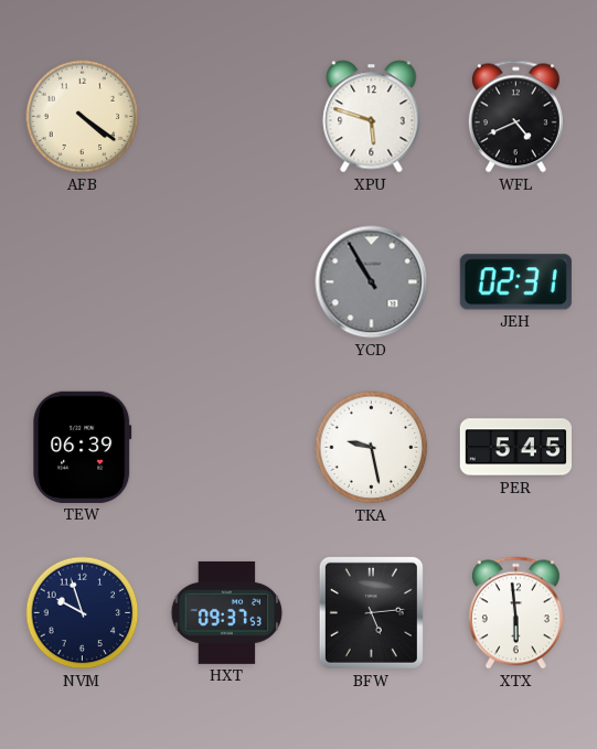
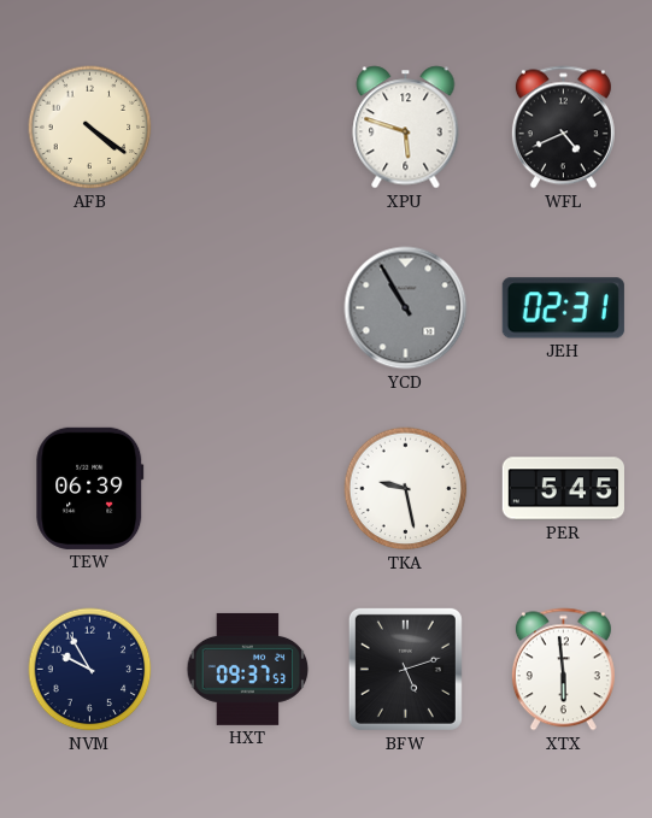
NVM: 9:57 -> 9:55
BFW: 5:14 -> 5:12
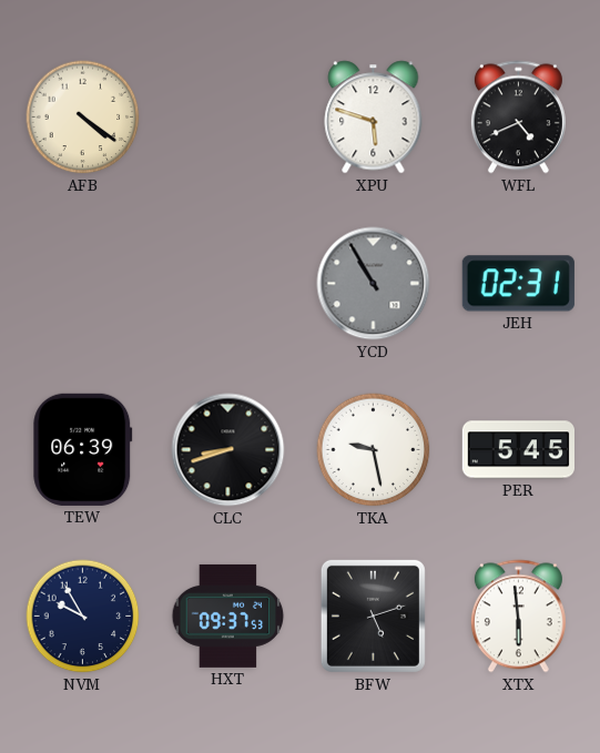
CLC: none -> 8:42
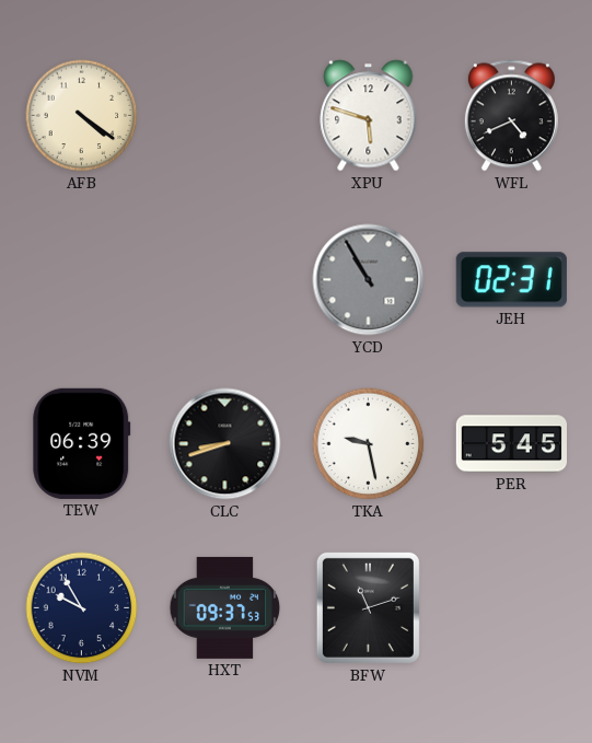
BFW: 5:12 -> 11:12
XTX: 5:59 -> none
